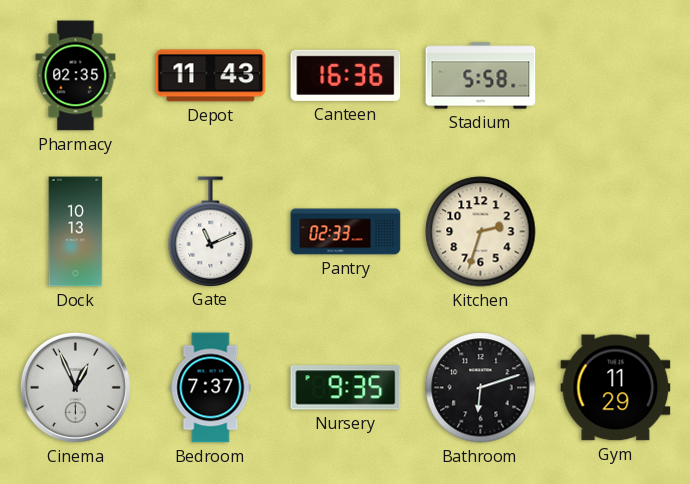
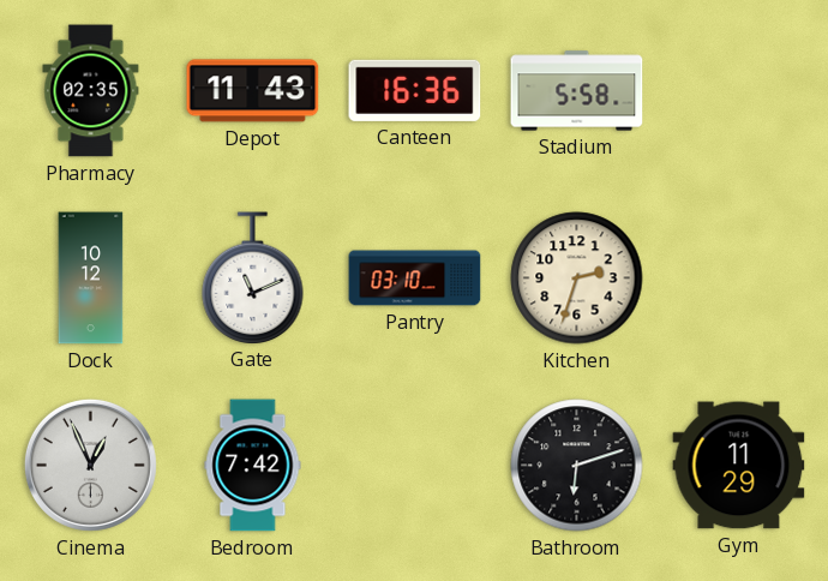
Dock: 10:13 -> 10:12
Pantry: 02:33 -> 03:10
Bedroom: 7:37 -> 7:42
Nursery: 9:35 -> none
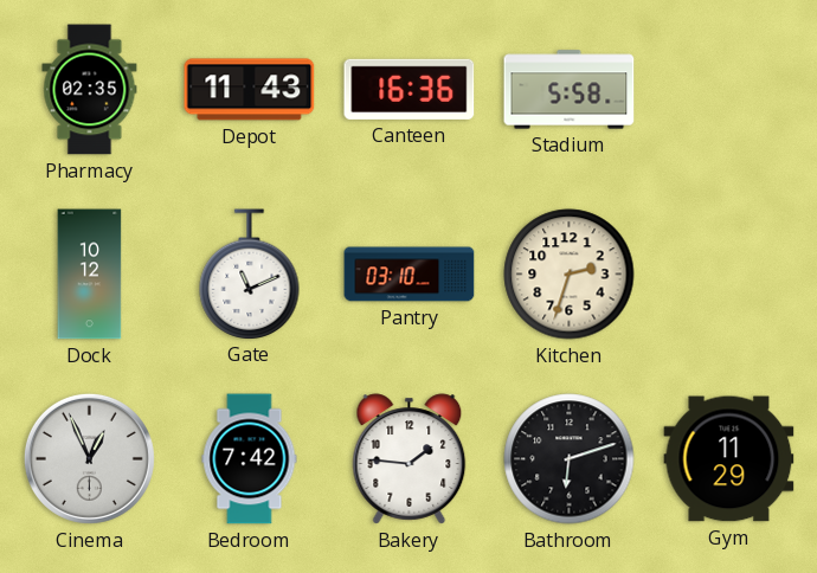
Bakery: none -> 1:46
